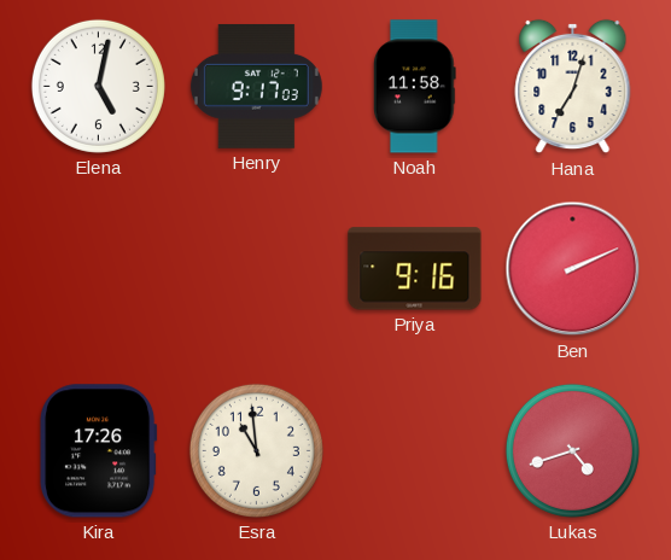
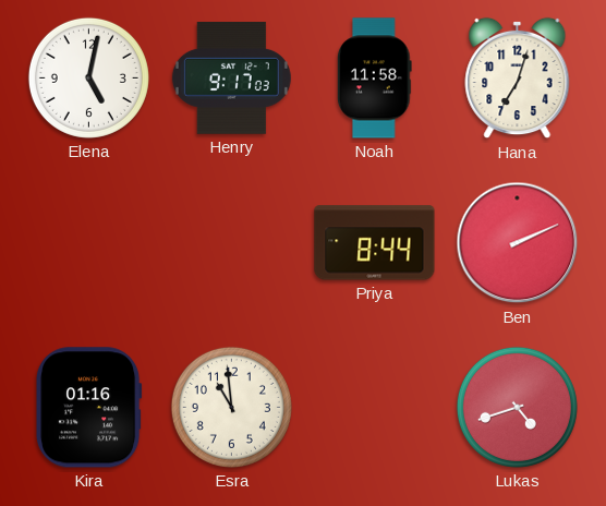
Priya: 9:16 -> 8:44
Kira: 17:26 -> 01:16
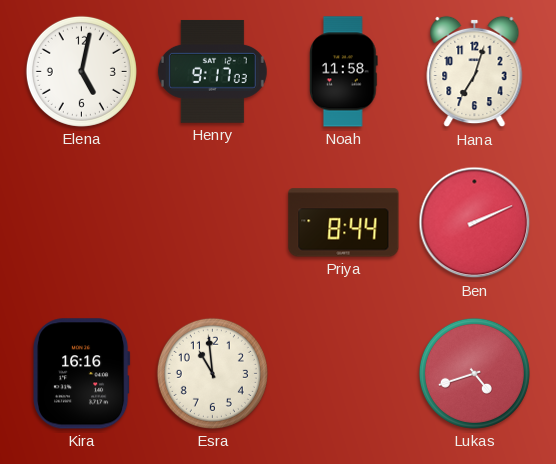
Kira: 01:16 -> 16:16
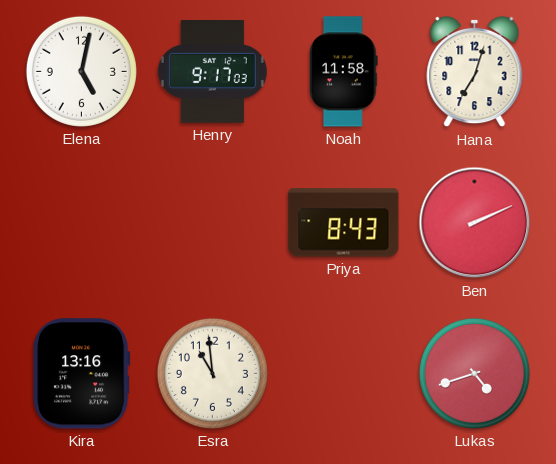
Priya: 8:44 -> 8:43
Kira: 16:16 -> 13:16
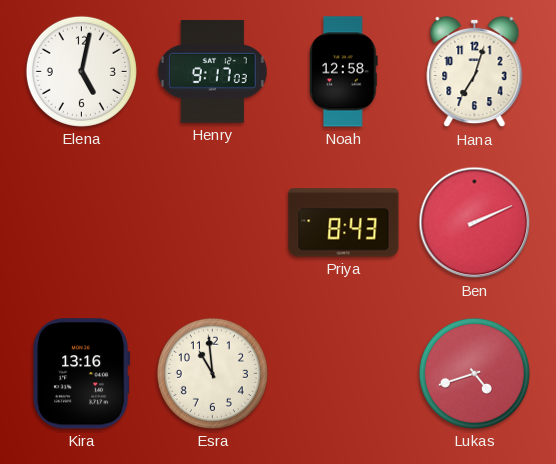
Noah: 11:58 -> 12:58
